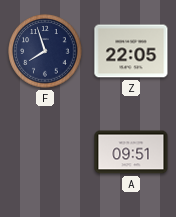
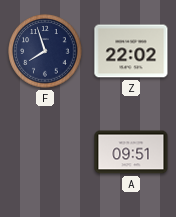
Z: 22:05 -> 22:02
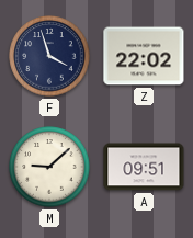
F: 7:57 -> 3:57
M: none -> 9:08
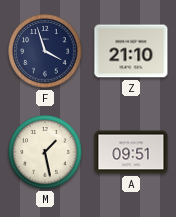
Z: 22:02 -> 21:10
M: 9:08 -> 1:28
